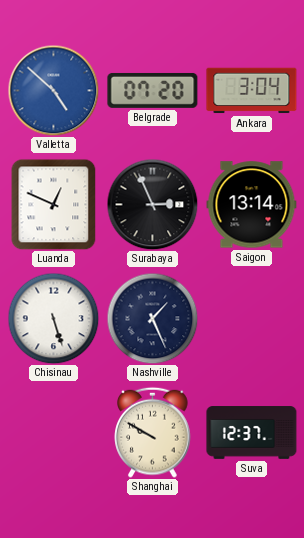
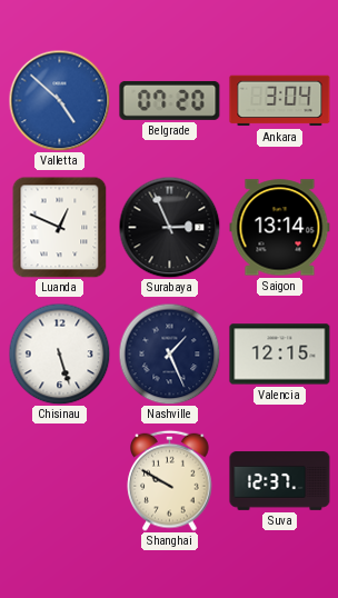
Valencia: none -> 12:15
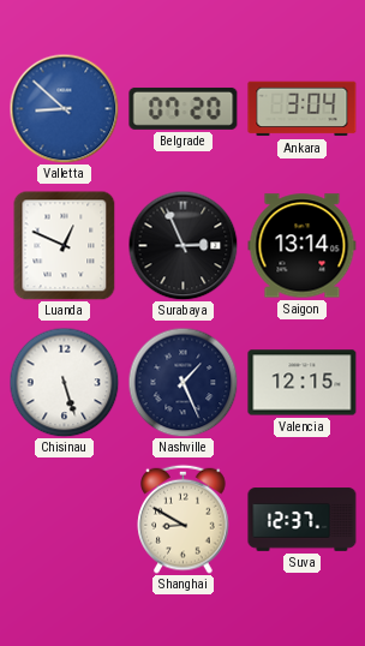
Valletta: 4:52 -> 8:52
Shanghai: 9:50 -> 8:50
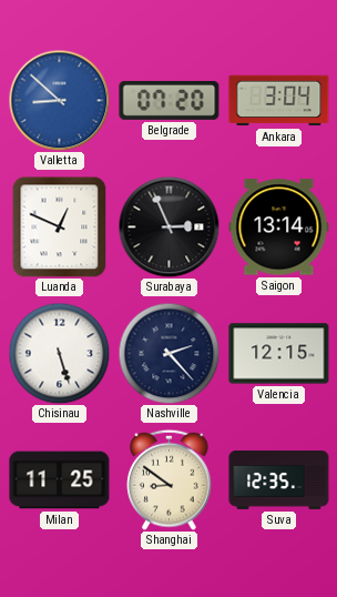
Nashville: 1:26 -> 2:23
Milan: none -> 11:25
Shanghai: 8:50 -> 8:51
Suva: 12:37 -> 12:35
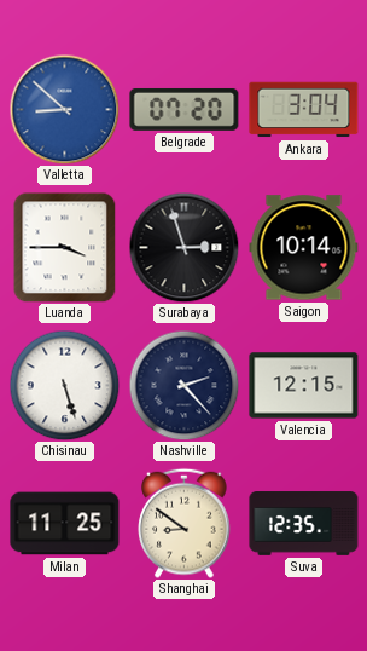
Luanda: 12:49 -> 3:45
Surabaya: 2:56 -> 2:57
Saigon: 13:14 -> 10:14
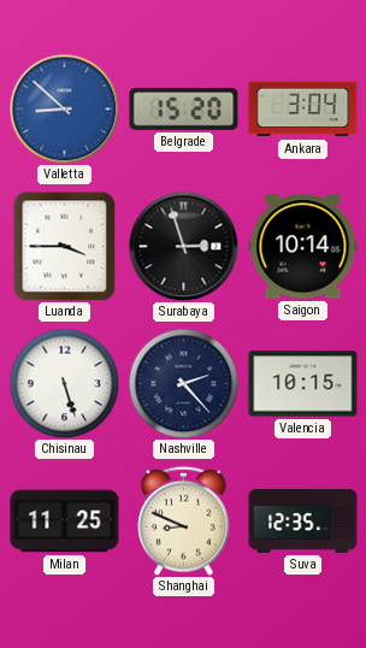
Belgrade: 07:20 -> 15:20
Valencia: 12:15 -> 10:15
Shanghai: 8:51 -> 8:49
